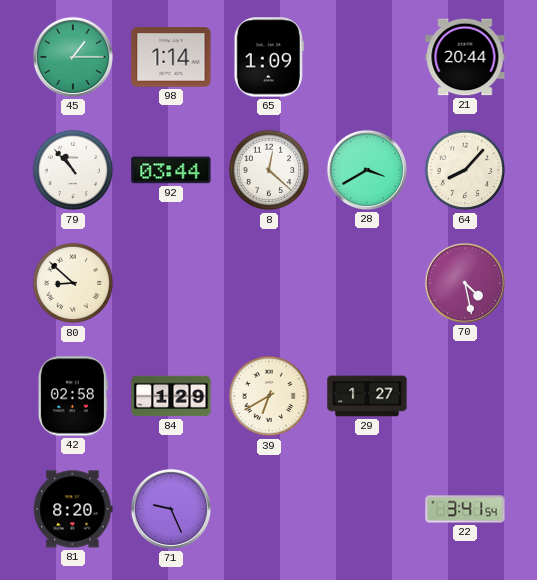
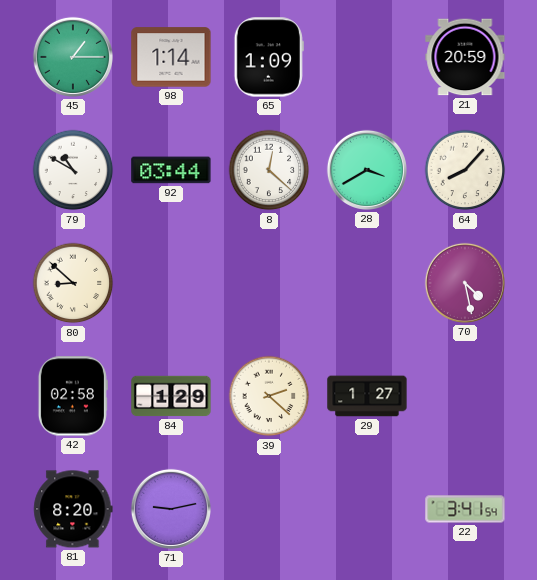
21: 20:44 -> 20:59
79: 10:53 -> 10:50
39: 6:40 -> 2:22
71: 9:26 -> 9:13
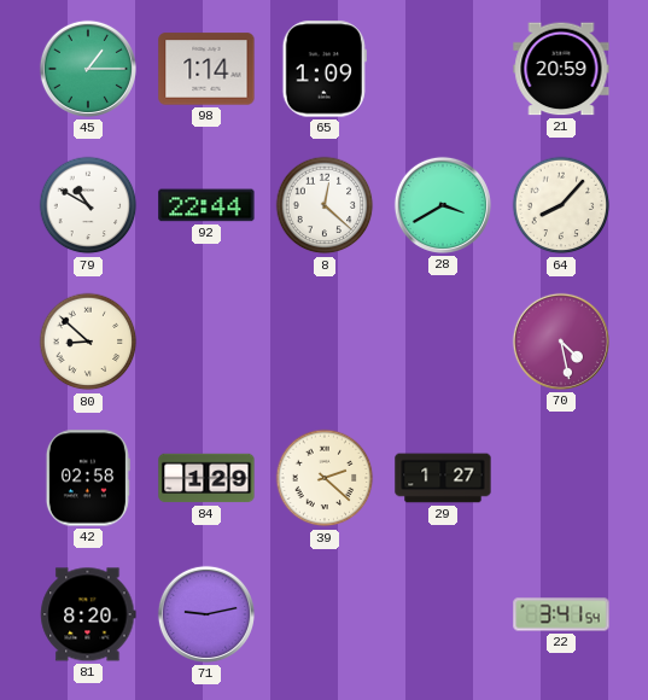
92: 03:44 -> 22:44
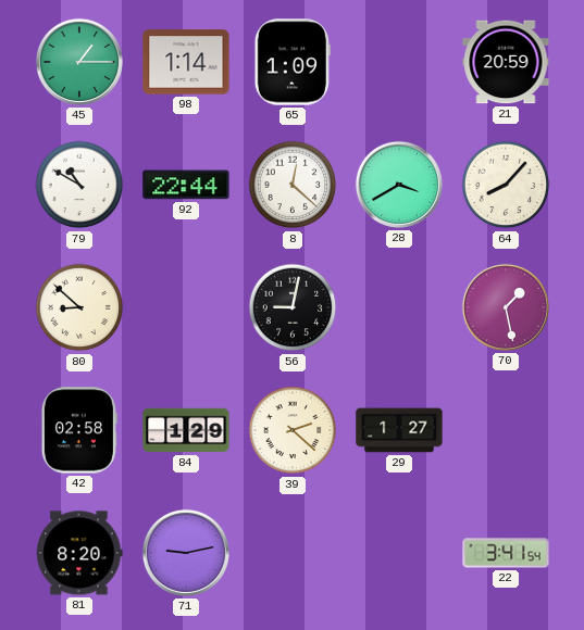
56: none -> 9:02
70: 4:28 -> 1:28
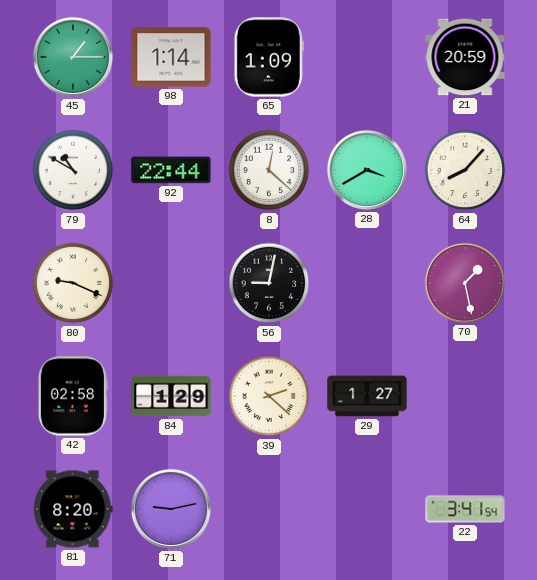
80: 8:52 -> 9:19
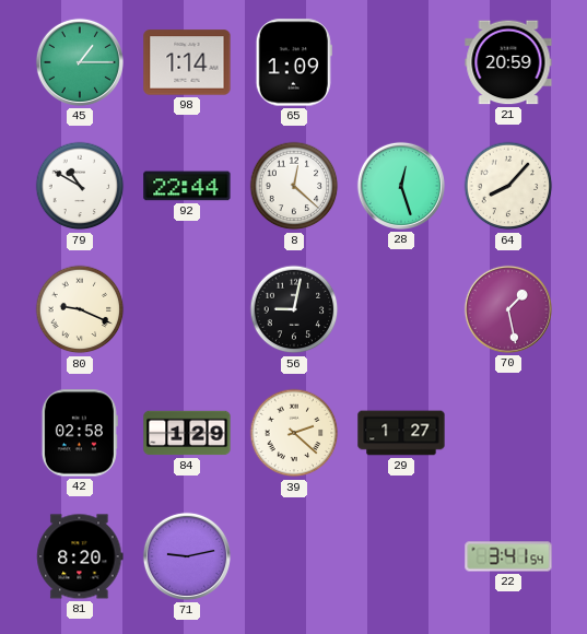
28: 3:40 -> 12:27
